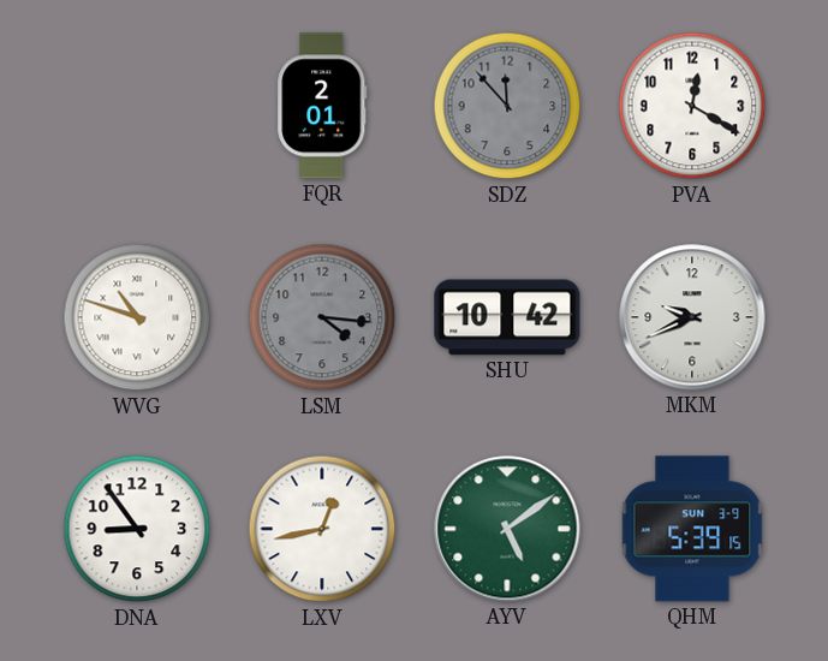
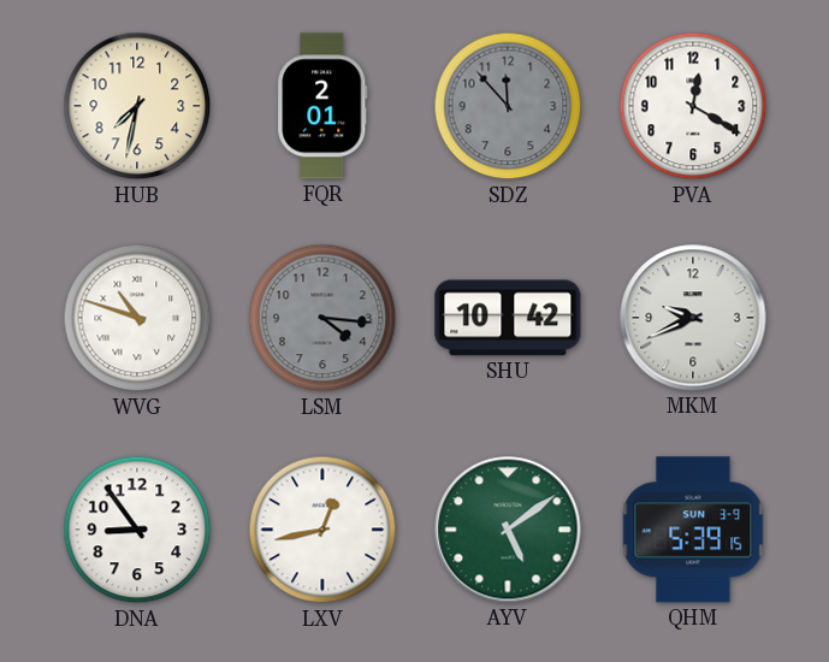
HUB: none -> 7:32
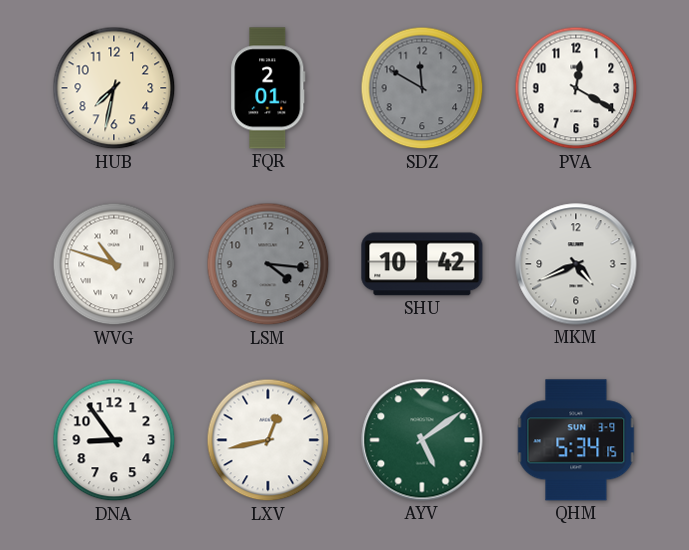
SDZ: 11:53 -> 11:50
MKM: 9:41 -> 4:41
QHM: 5:39 -> 5:34
